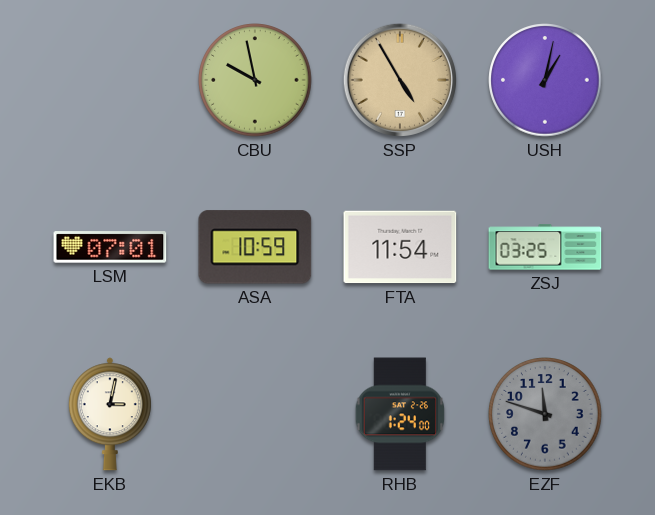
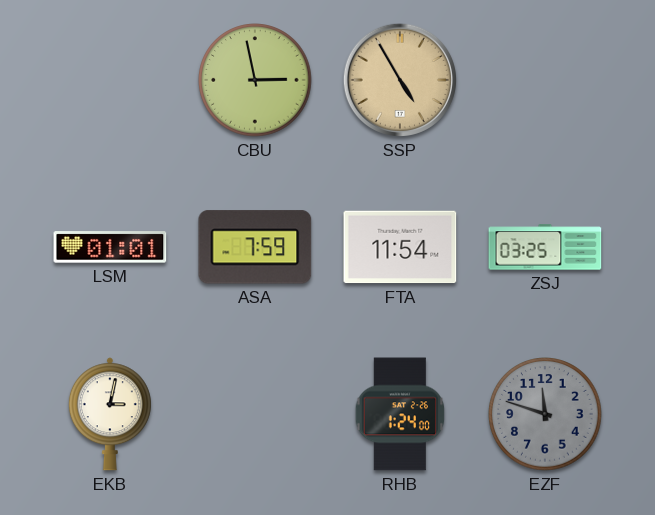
CBU: 9:58 -> 2:58
USH: 1:02 -> none
LSM: 07:01 -> 01:01
ASA: 10:59 -> 7:59
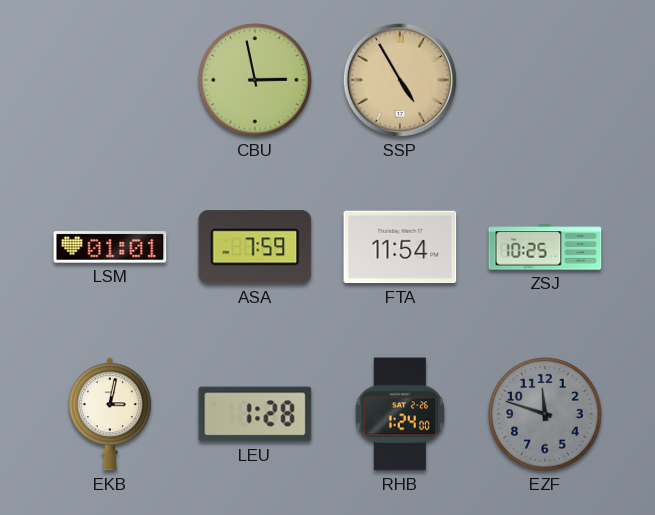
ZSJ: 03:25 -> 10:25
LEU: none -> 1:28
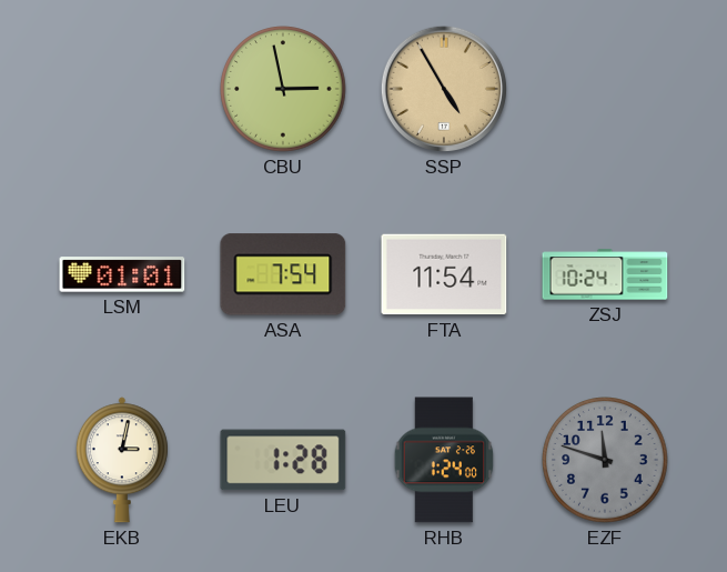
ASA: 7:59 -> 7:54
ZSJ: 10:25 -> 10:24
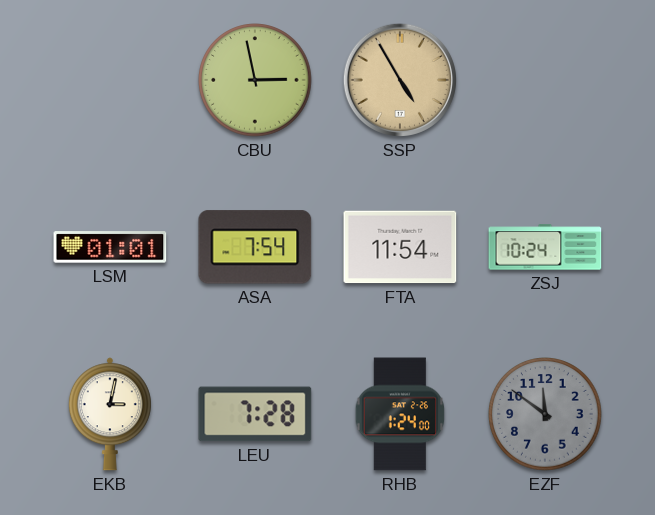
LEU: 1:28 -> 7:28
EZF: 11:48 -> 11:51
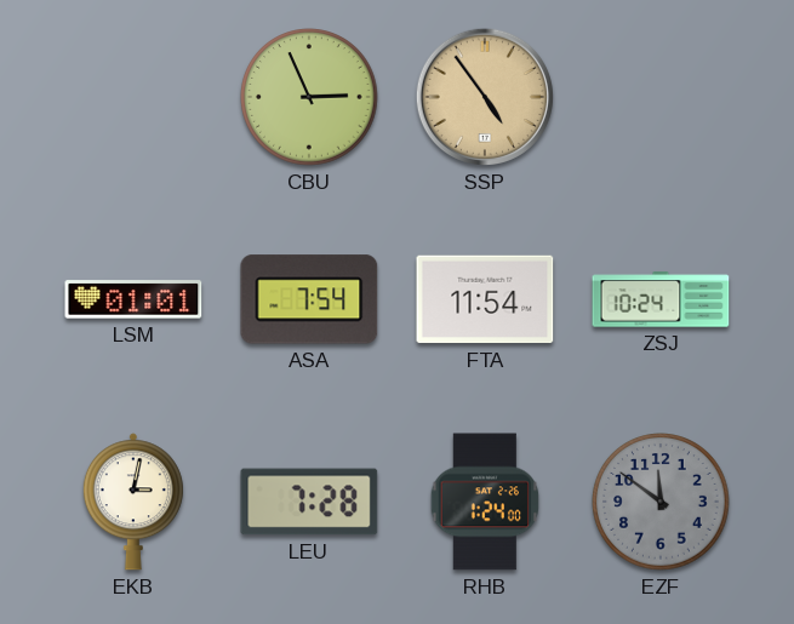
CBU: 2:58 -> 2:56
SSP: 4:55 -> 4:54
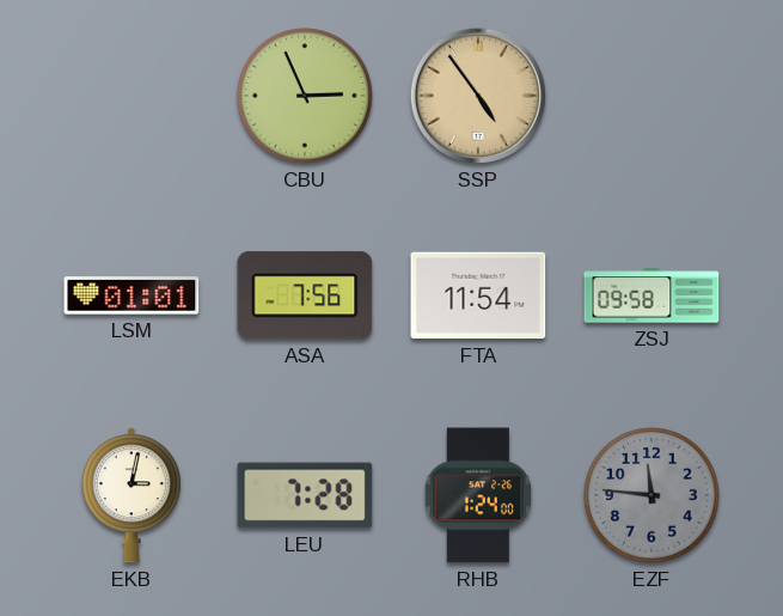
ASA: 7:54 -> 7:56
ZSJ: 10:24 -> 09:58
EZF: 11:51 -> 11:46
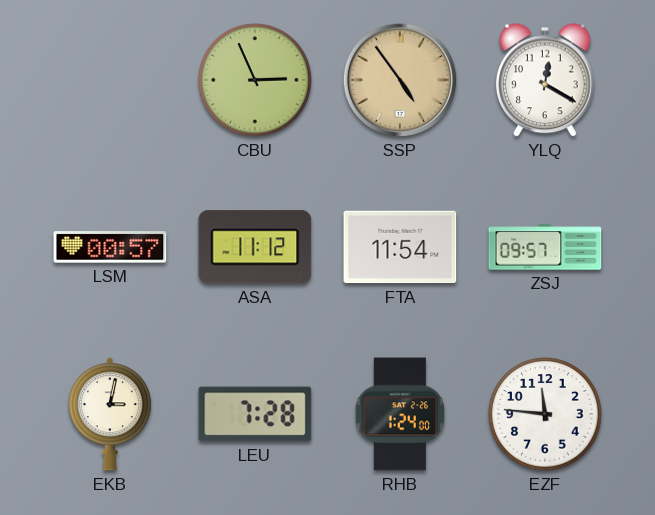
YLQ: none -> 12:20
LSM: 01:01 -> 00:57
ASA: 7:56 -> 11:12
ZSJ: 09:58 -> 09:57
EZF dial: grey -> white
